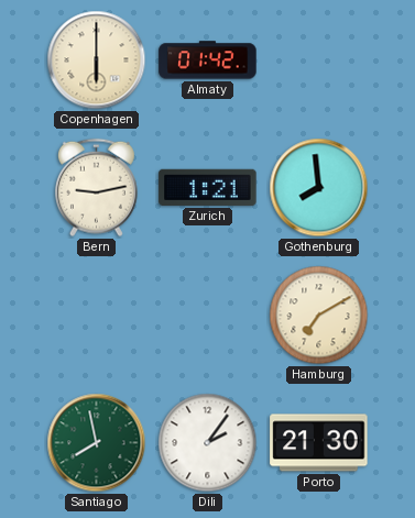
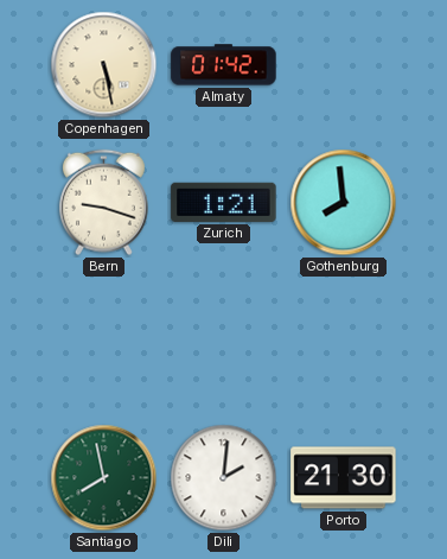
Copenhagen: 6:00 -> 5:28
Bern: 9:13 -> 9:18
Hamburg: 7:10 -> none
Dili: 2:06 -> 2:01
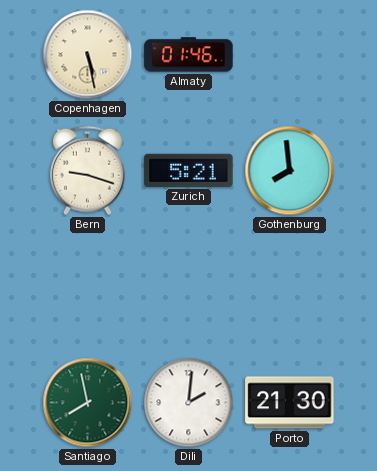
Almaty: 01:42 -> 01:46
Zurich: 1:21 -> 5:21
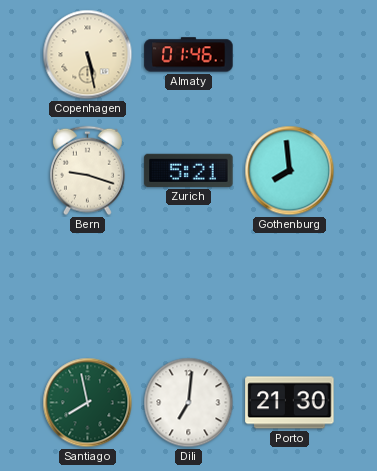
Dili: 2:01 -> 7:01
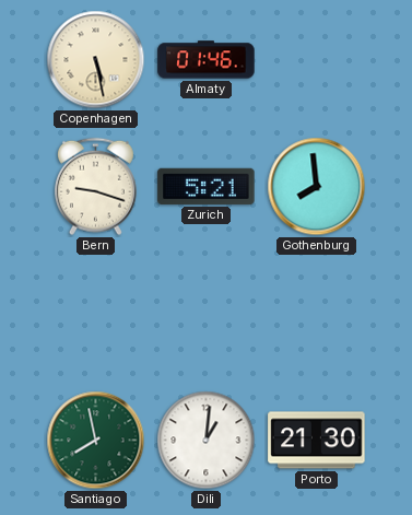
Dili: 7:01 -> 1:01
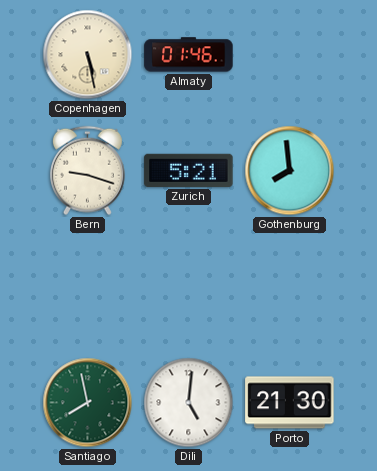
Dili: 1:01 -> 5:01
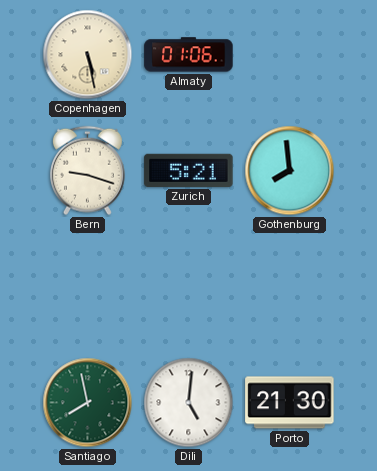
Almaty: 01:46 -> 01:06
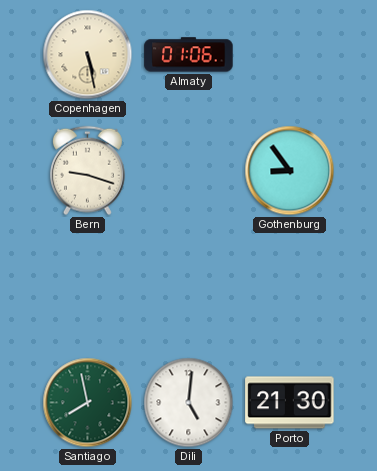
Zurich: 5:21 -> none
Gothenburg: 7:59 -> 8:54
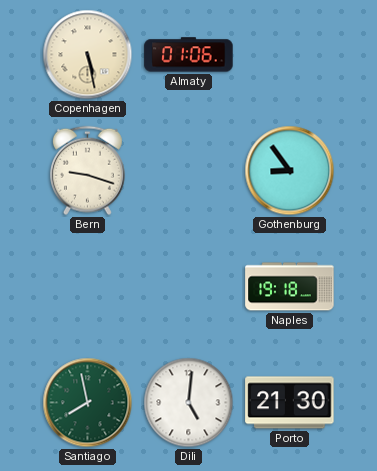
Naples: none -> 19:18
